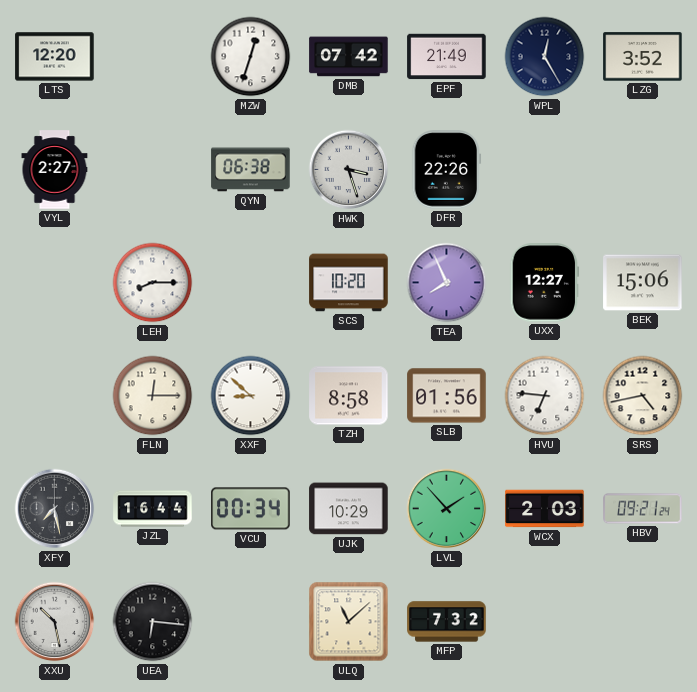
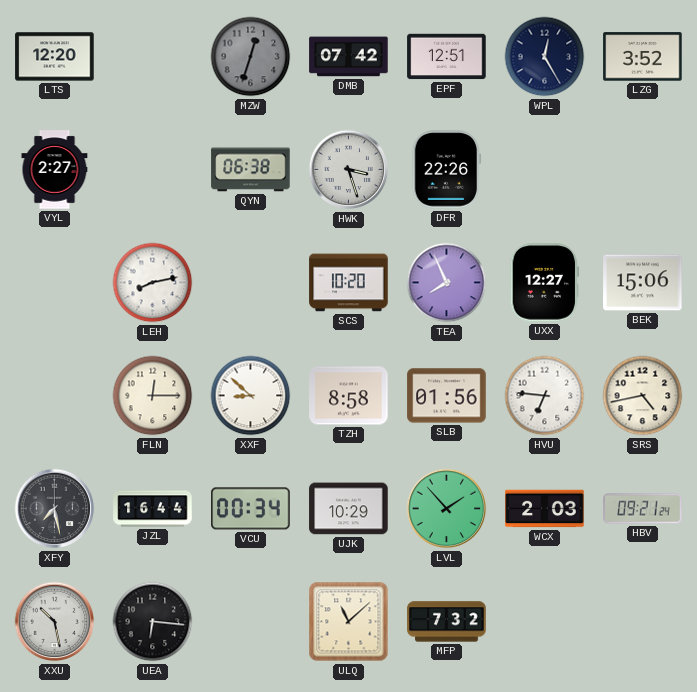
MZW dial: white -> grey
EPF: 21:49 -> 12:51
LEH: 8:15 -> 8:13
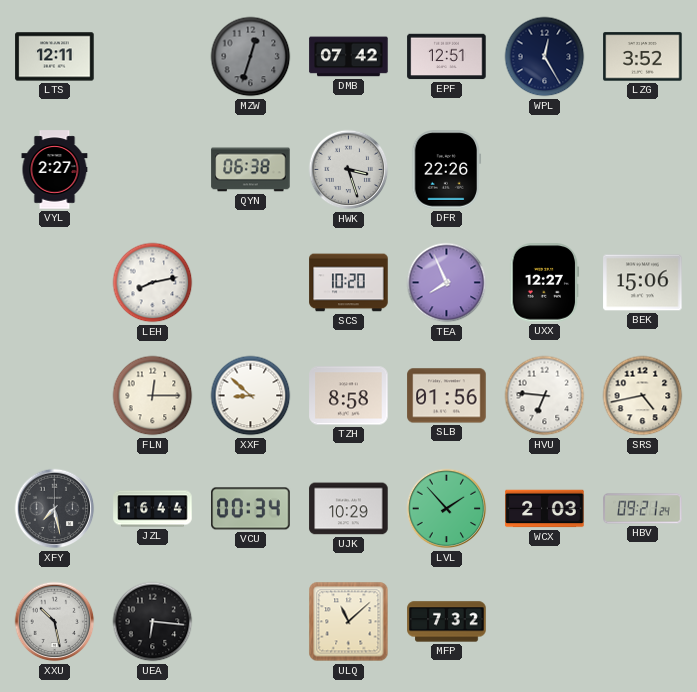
LTS: 12:20 -> 12:11
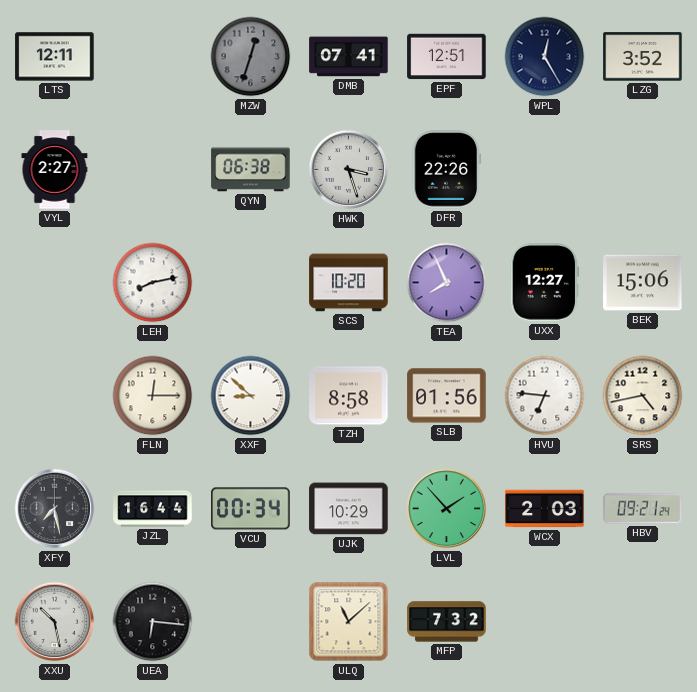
DMB: 07:42 -> 07:41
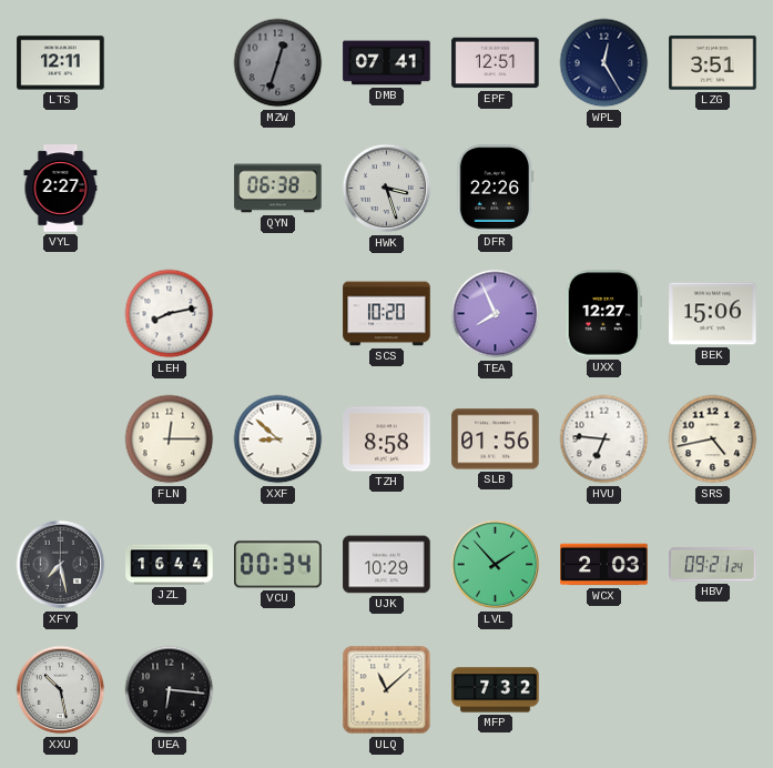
LZG: 3:52 -> 3:51
